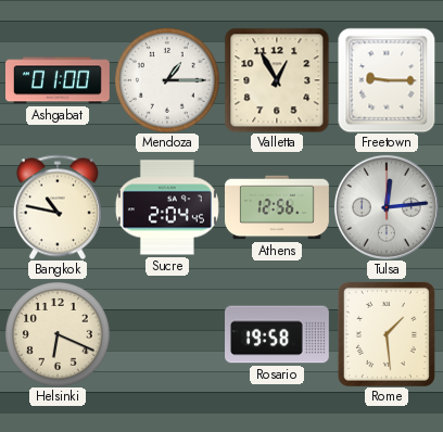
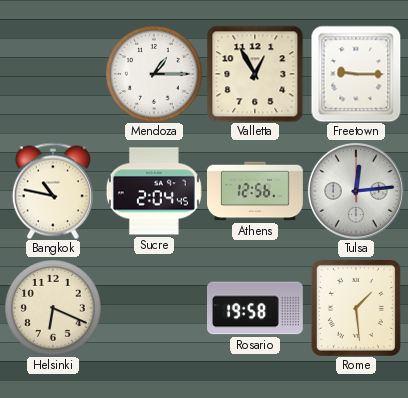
Ashgabat: 01:00 -> none
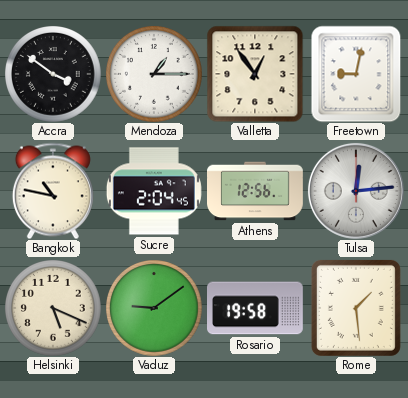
Accra: none -> 3:51
Valletta: 12:55 -> 12:54
Freetown: 9:15 -> 9:02
Helsinki: 6:19 -> 5:19
Vaduz: none -> 9:09
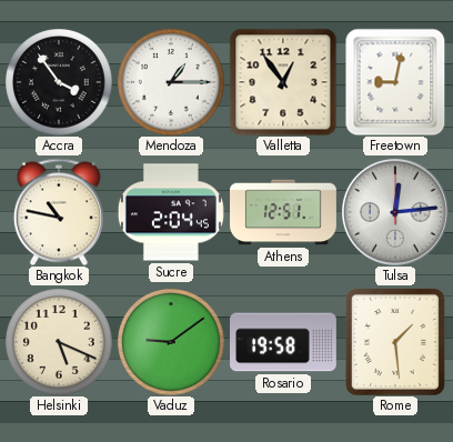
Accra: 3:51 -> 3:54
Athens: 12:56 -> 12:51
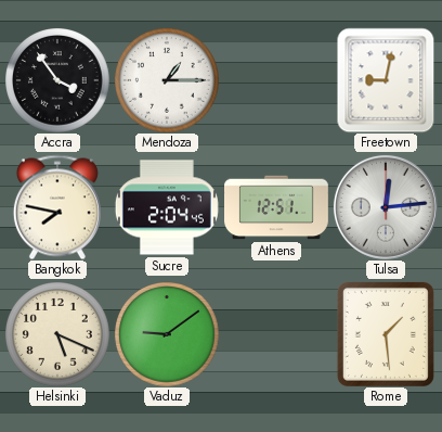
Valletta: 12:54 -> none
Bangkok: 10:47 -> 7:47
Rosario: 19:58 -> none
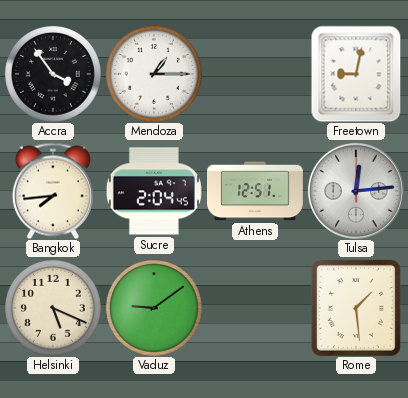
Bangkok: 7:47 -> 7:44
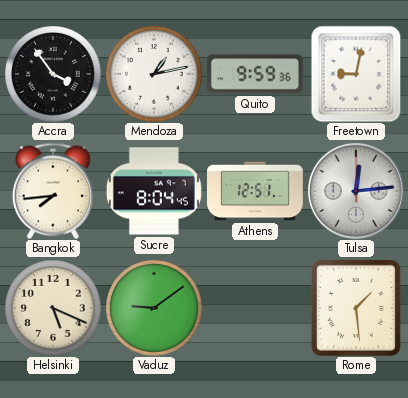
Mendoza: 1:15 -> 1:13
Quito: none -> 9:59
Sucre: 2:04 -> 8:04
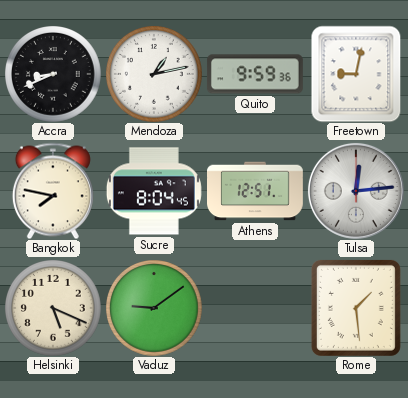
Accra: 3:54 -> 8:41
Bangkok: 7:44 -> 7:47
